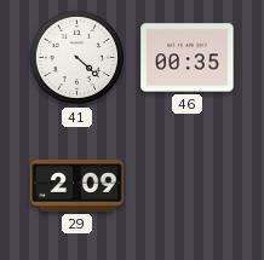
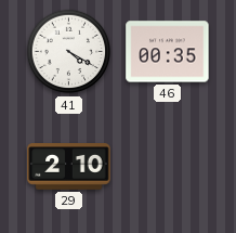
41: 4:22 -> 4:20
29: 2:09 -> 2:10
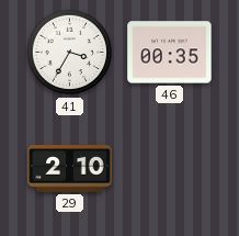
41: 4:20 -> 3:35
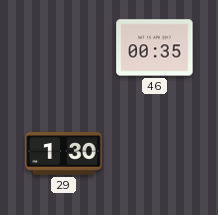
41: 3:35 -> none
29: 2:10 -> 1:30
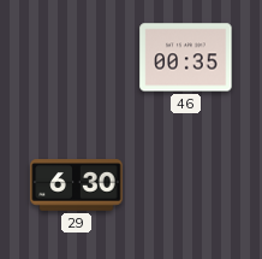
29: 1:30 -> 6:30
